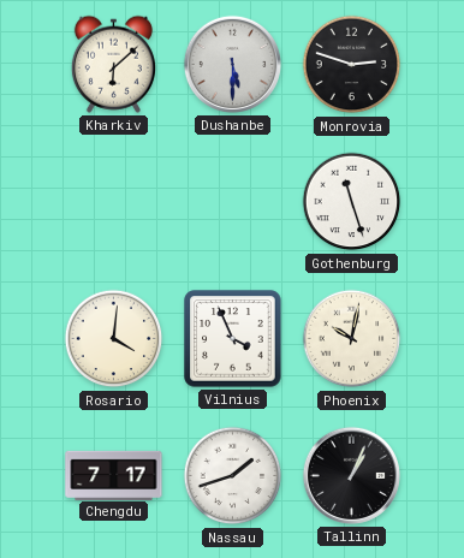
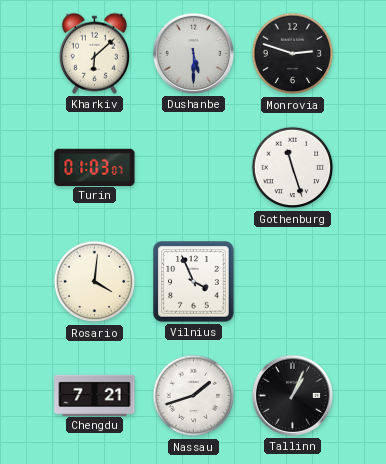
Turin: none -> 01:03
Phoenix: 10:02 -> none
Chengdu: 7:17 -> 7:21
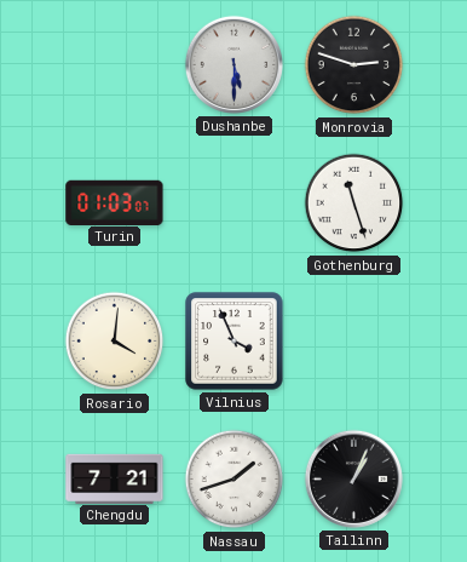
Kharkiv: 6:08 -> none
